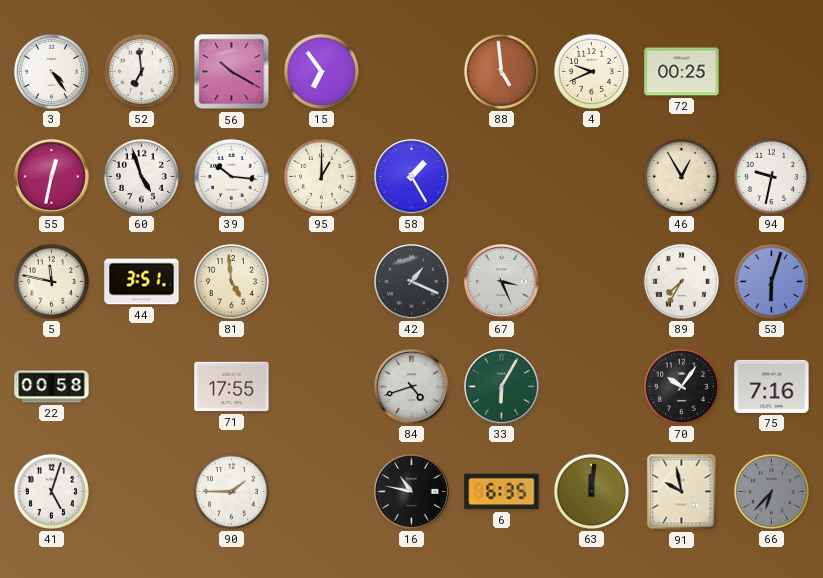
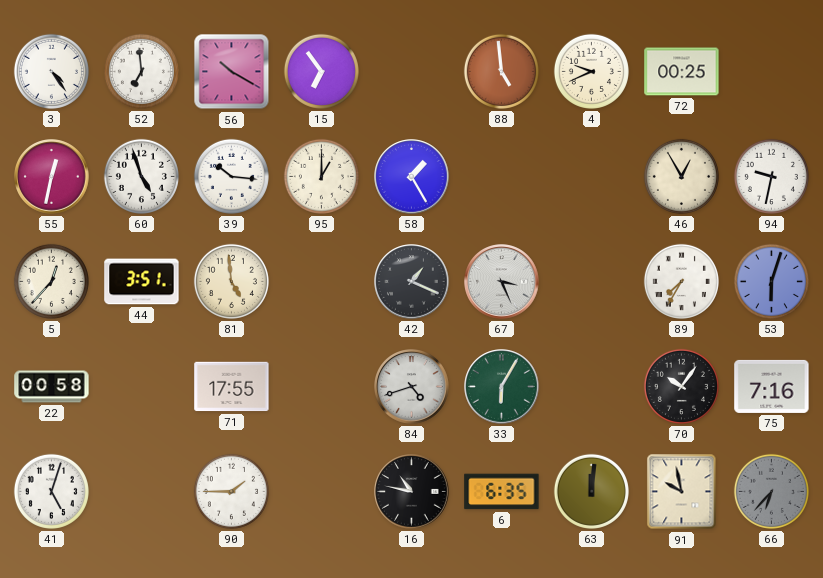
5: 11:47 -> 12:37
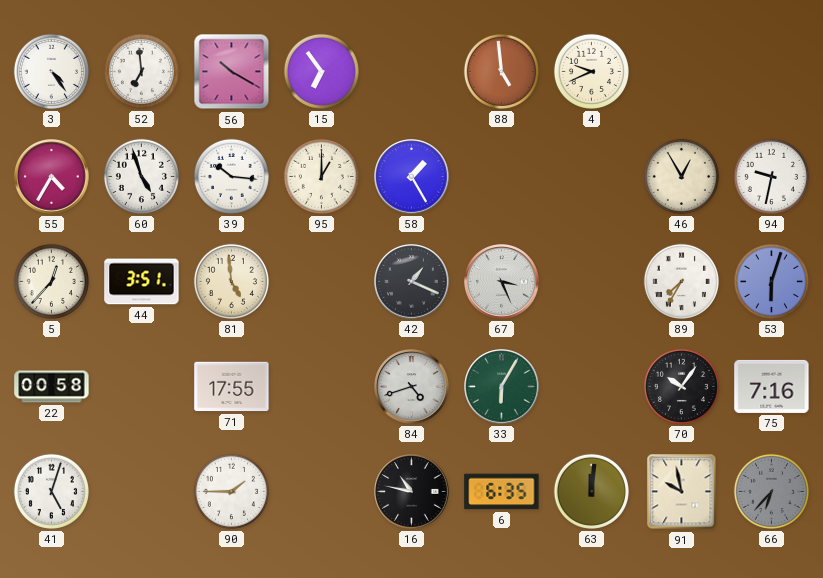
72: 00:25 -> none
55: 12:32 -> 4:35
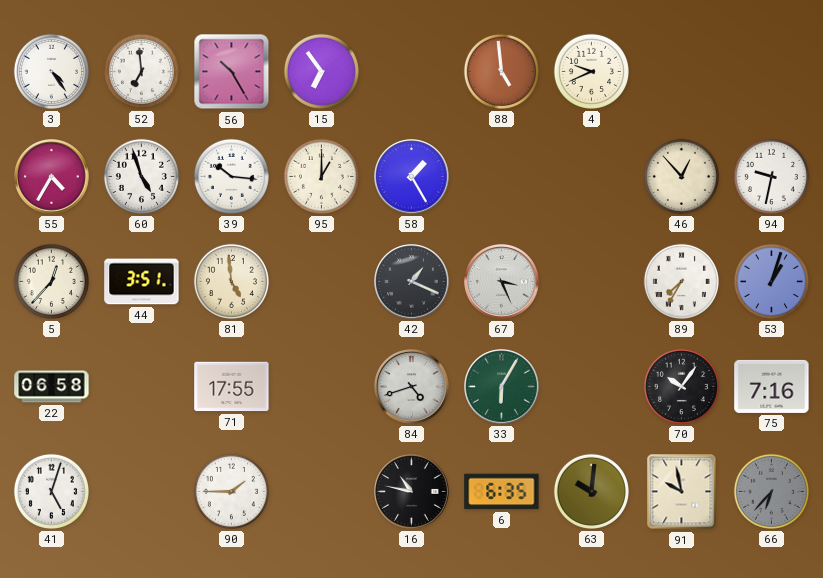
56: 10:20 -> 10:25
46: 12:55 -> 12:53
53: 6:03 -> 1:03
22: 00:58 -> 06:58
63: 12:01 -> 10:01
